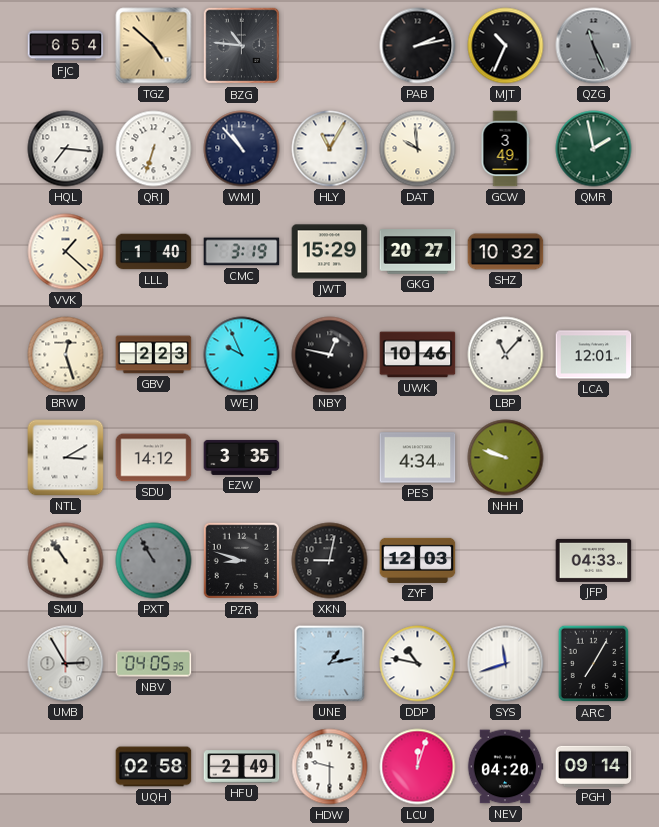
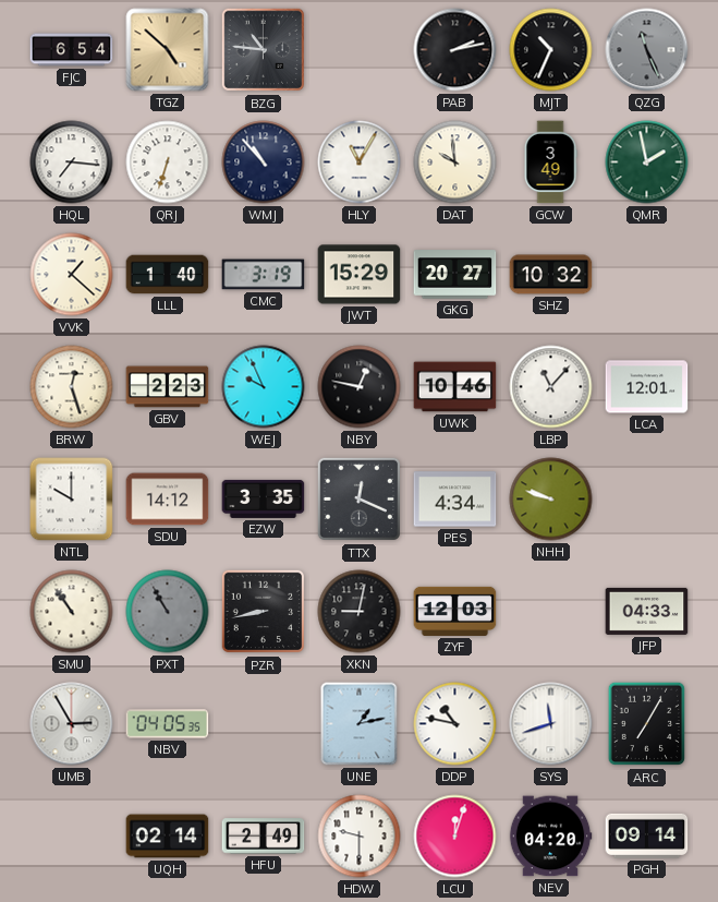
NTL: 3:10 -> 10:00
TTX: none -> 12:19
PZR: 8:48 -> 8:43
UQH: 02:58 -> 02:14
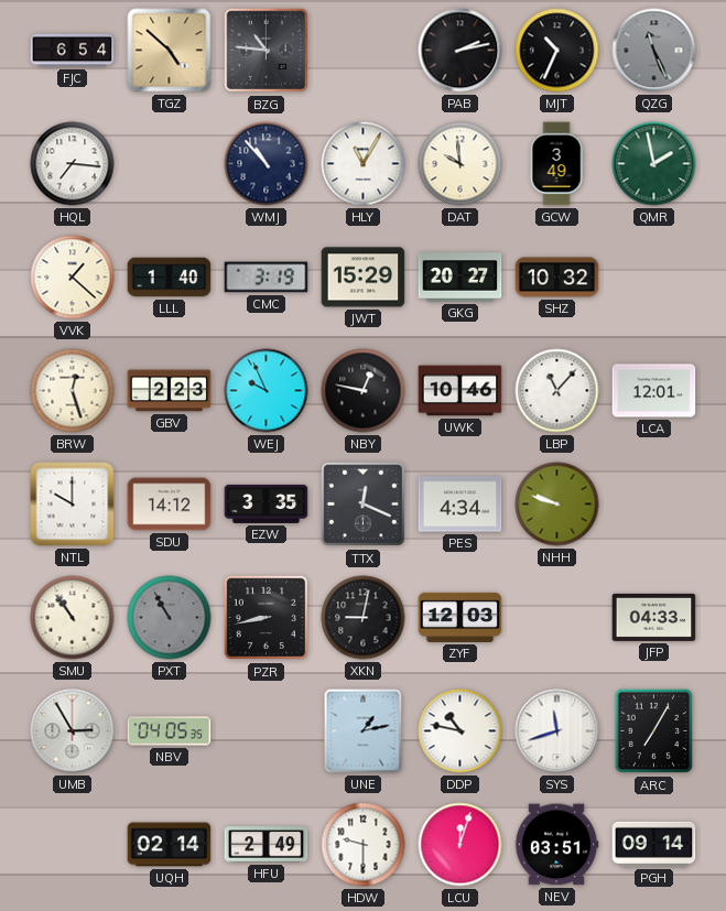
QRJ: 6:33 -> none
NEV: 04:20 -> 03:51
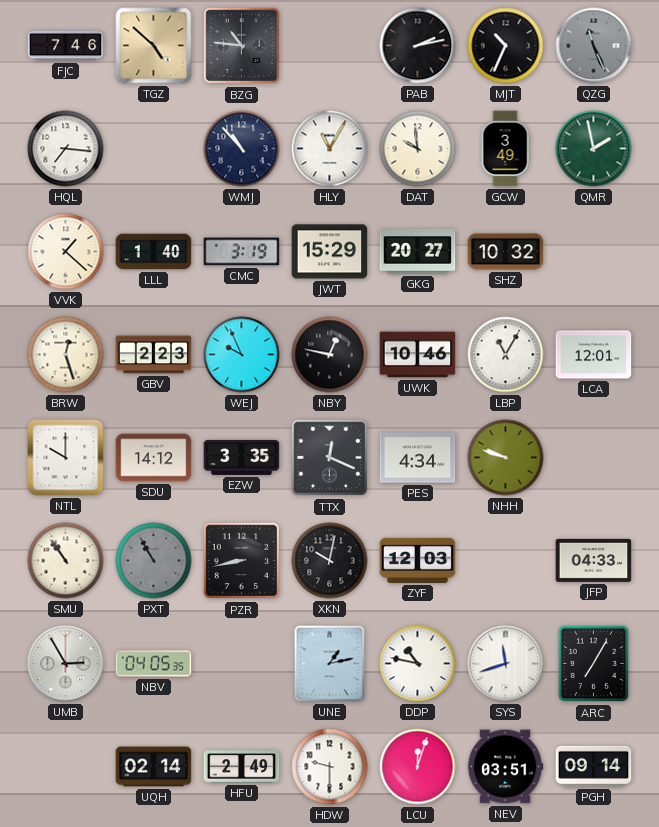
FJC: 6:54 -> 7:46
LBP: 11:07 -> 11:05
XKN: 9:02 -> 10:02
